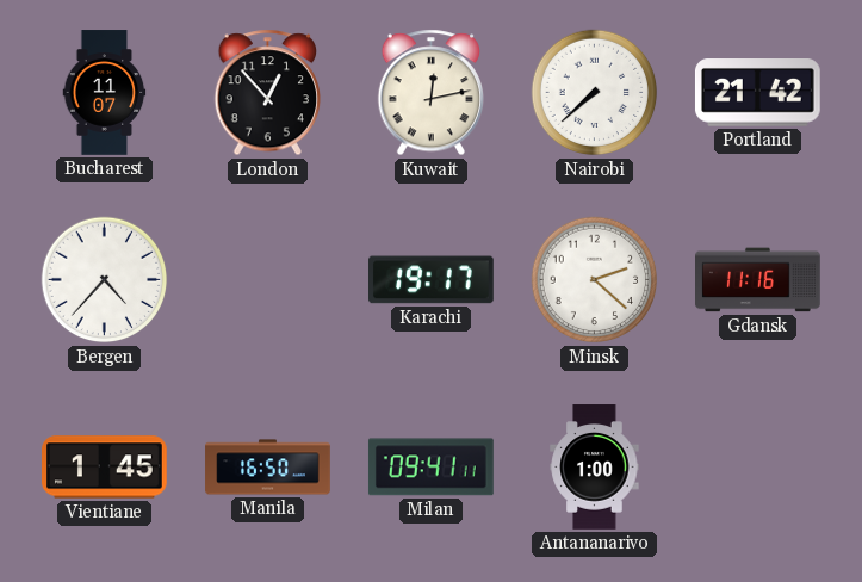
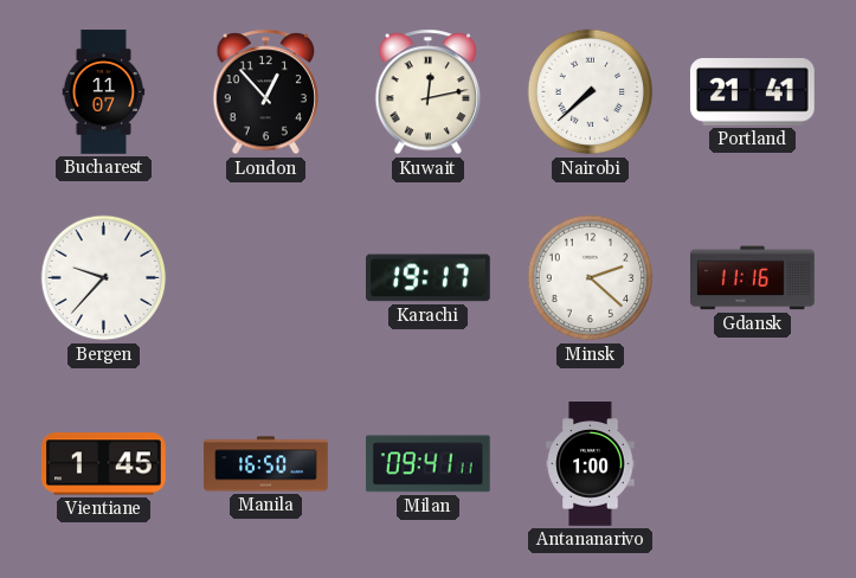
Portland: 21:42 -> 21:41
Bergen: 4:37 -> 9:37
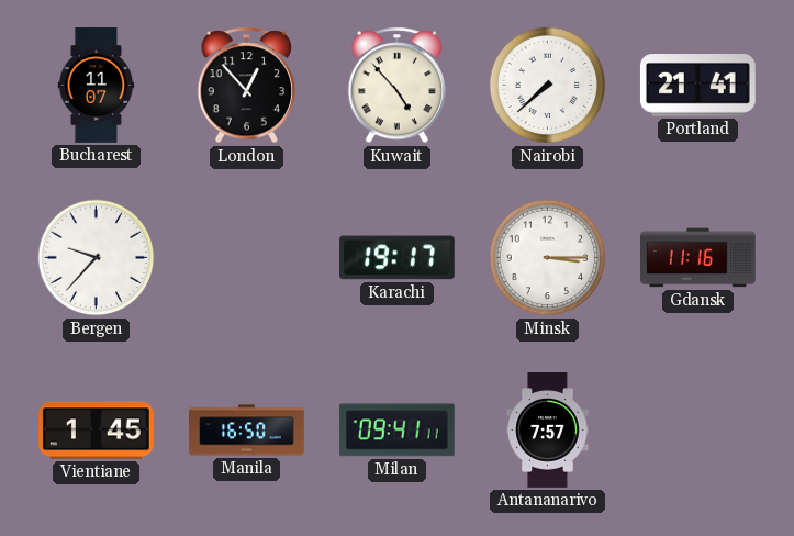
Kuwait: 12:13 -> 4:53
Minsk: 2:22 -> 3:15
Antananarivo: 1:00 -> 7:57
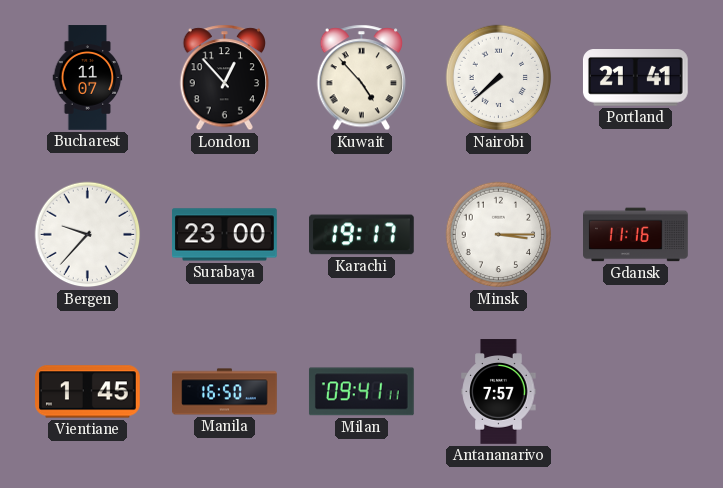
Surabaya: none -> 23:00
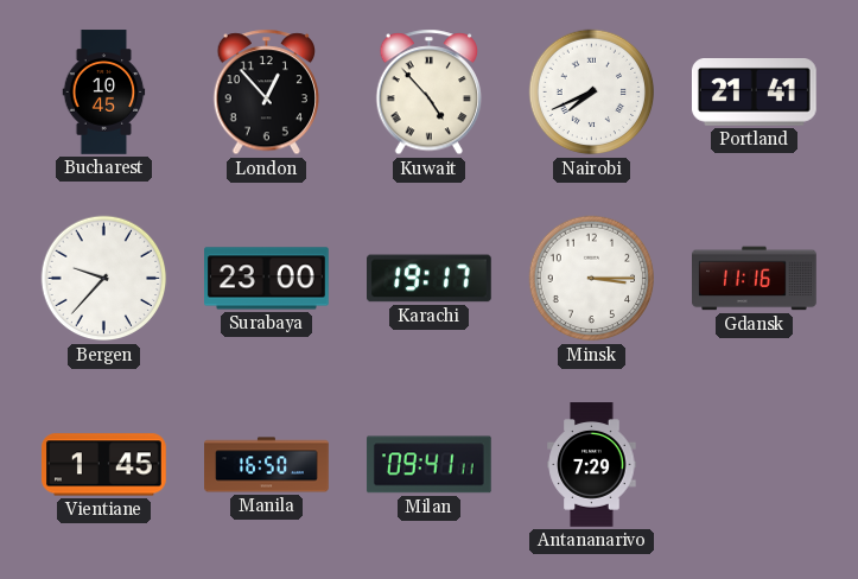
Bucharest: 11:07 -> 10:45
Nairobi: 7:38 -> 7:41
Antananarivo: 7:57 -> 7:29
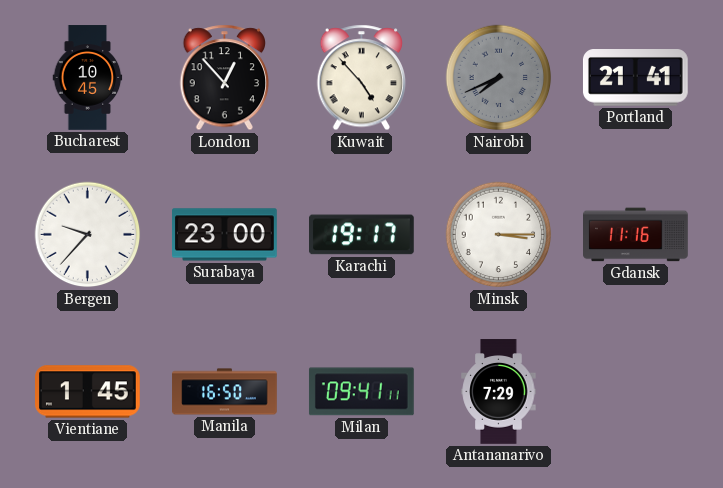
Nairobi dial: white -> grey
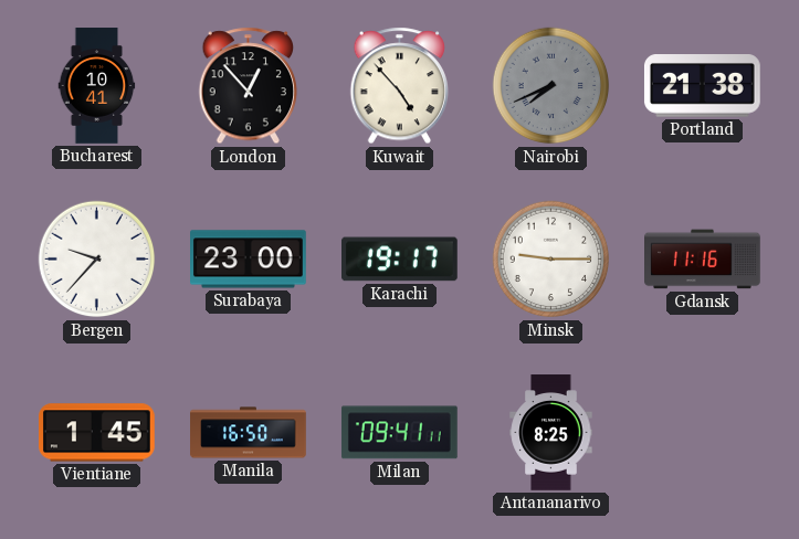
Bucharest: 10:45 -> 10:41
Portland: 21:41 -> 21:38
Minsk: 3:15 -> 9:15
Antananarivo: 7:29 -> 8:25
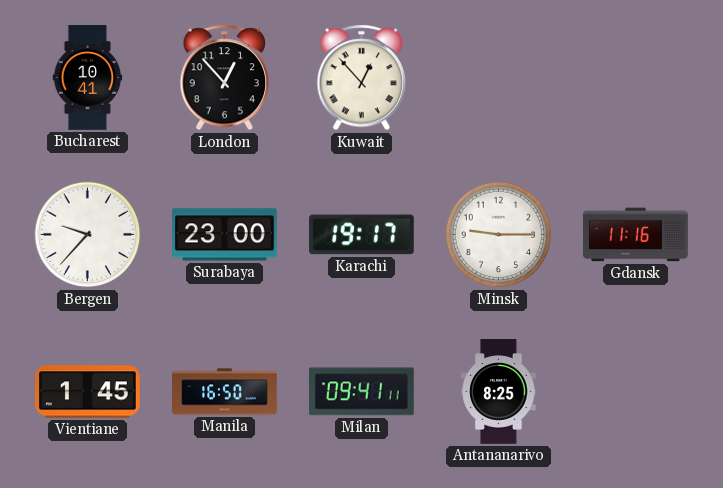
Kuwait: 4:53 -> 12:53
Nairobi: 7:41 -> none
Portland: 21:38 -> none
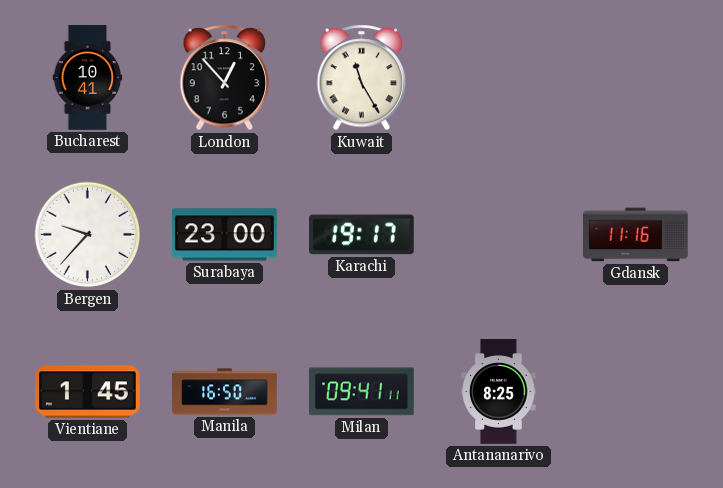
Kuwait: 12:53 -> 11:25
Minsk: 9:15 -> none
